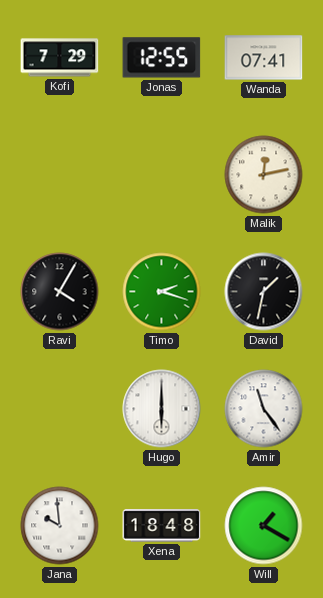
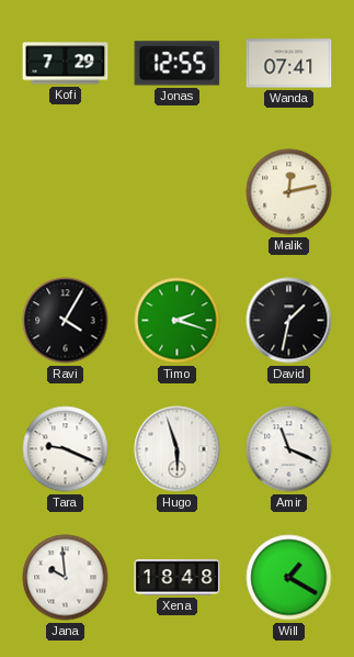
Tara: none -> 9:19
Hugo: 6:00 -> 5:57
Amir: 11:24 -> 11:19
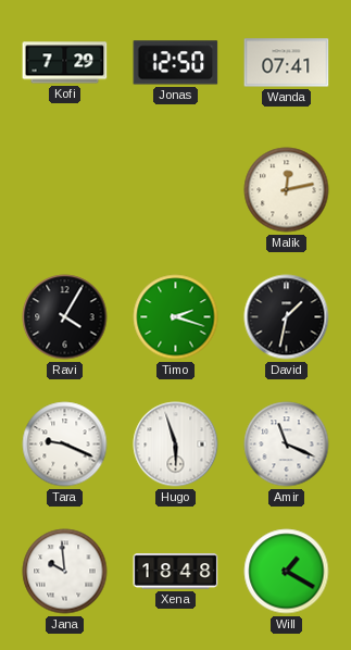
Jonas: 12:55 -> 12:50
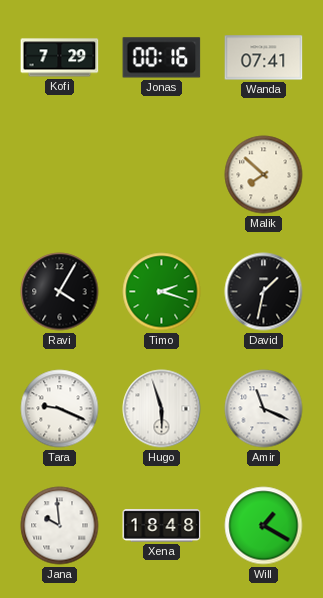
Jonas: 12:50 -> 00:16
Malik: 12:13 -> 7:52
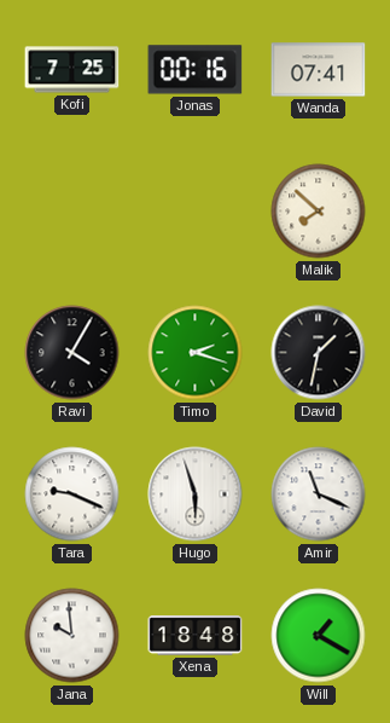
Kofi: 7:29 -> 7:25
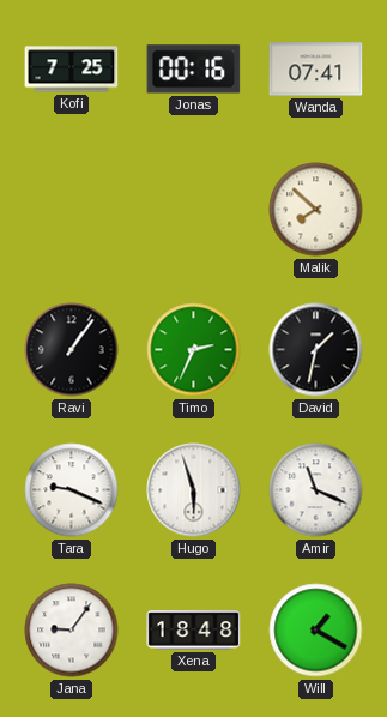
Ravi: 4:05 -> 1:06
Timo: 2:18 -> 2:34
Jana: 9:59 -> 9:06
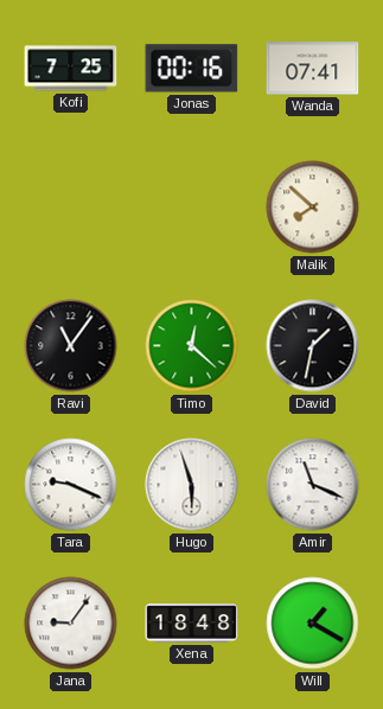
Ravi: 1:06 -> 11:06
Timo: 2:34 -> 12:22
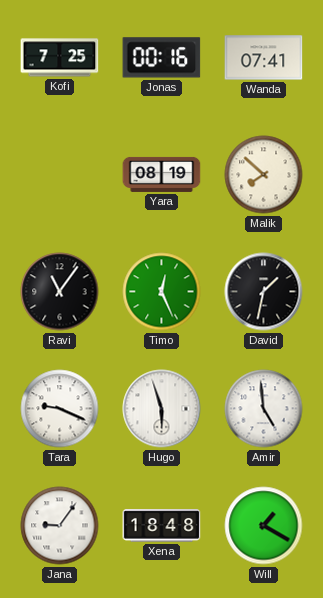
Yara: none -> 08:19
Timo: 12:22 -> 12:26
Amir: 11:19 -> 4:59
